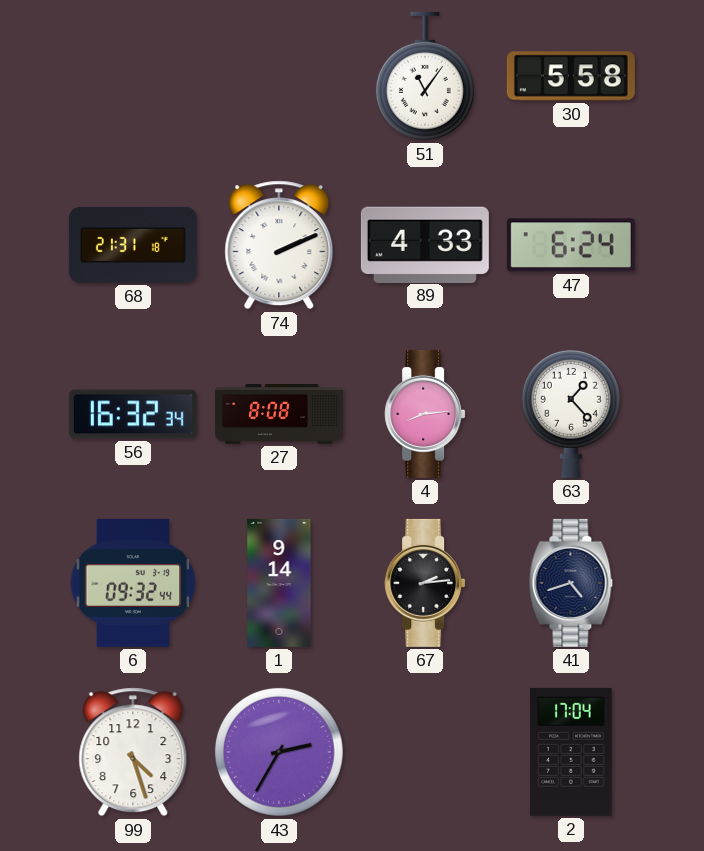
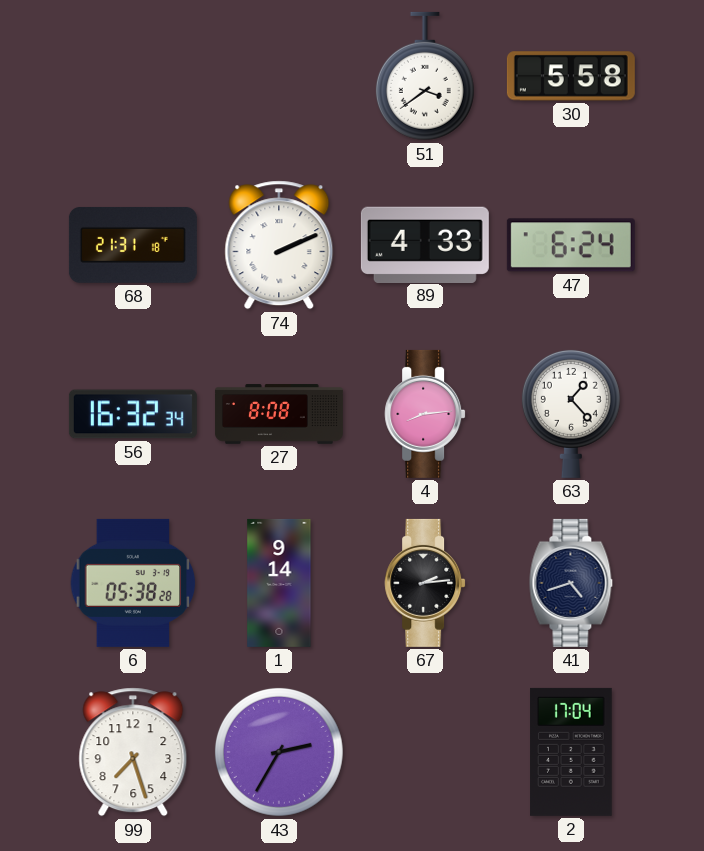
51: 11:06 -> 3:39
6: 09:32 -> 05:38
99: 4:27 -> 7:27
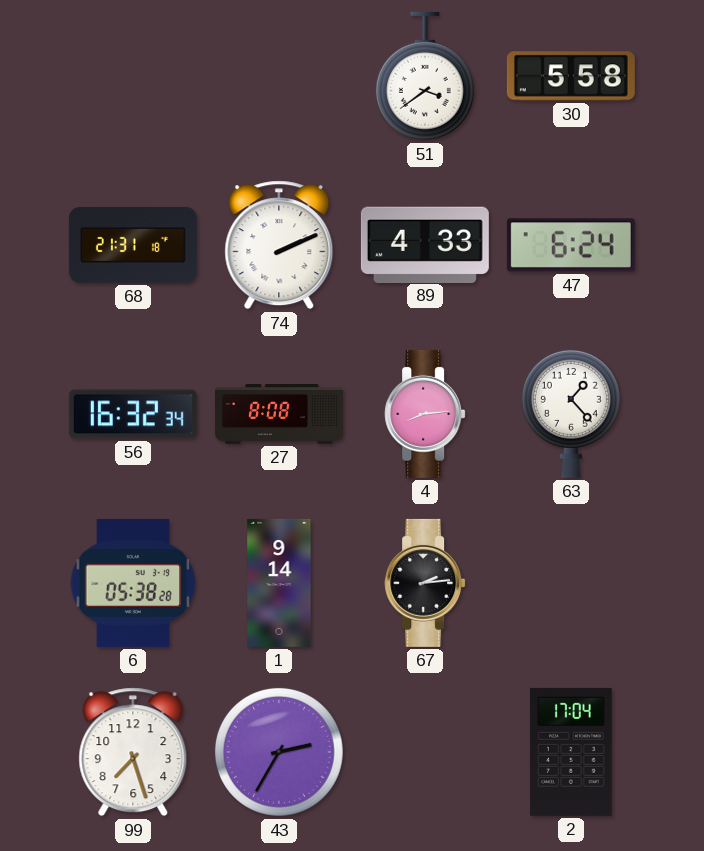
41: 4:42 -> none
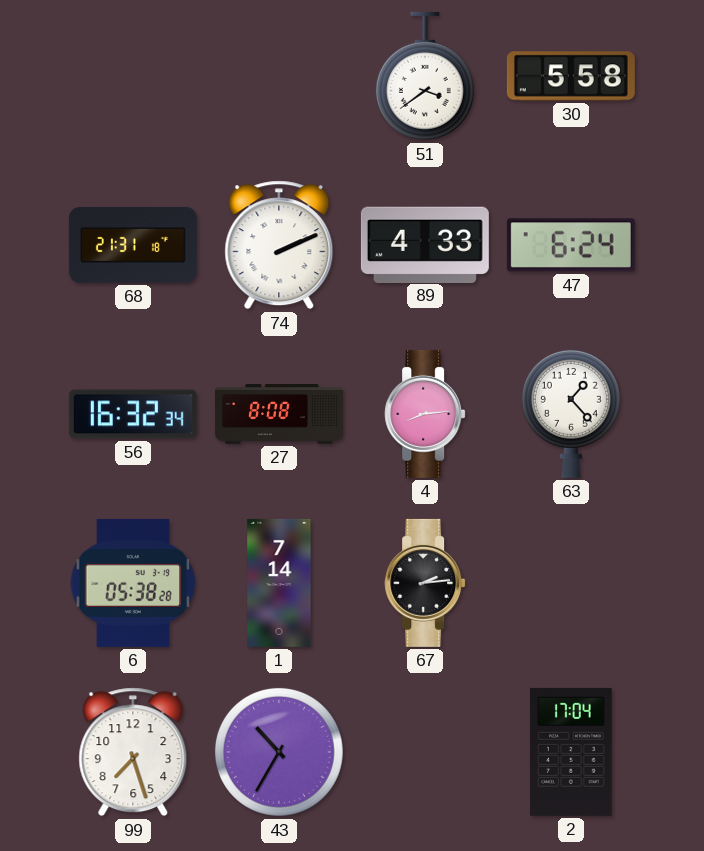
1: 9:14 -> 7:14
43: 2:35 -> 10:35
